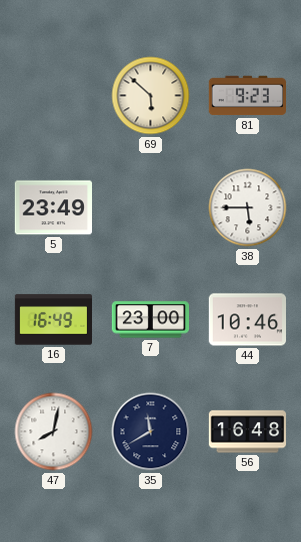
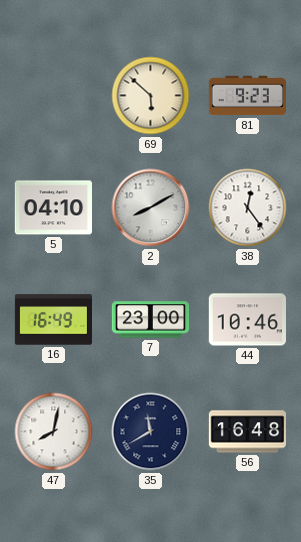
5: 23:49 -> 04:10
2: none -> 8:10
38: 5:45 -> 12:24
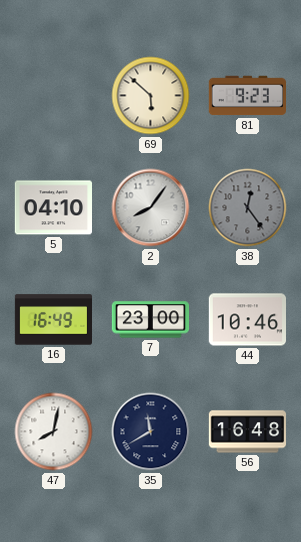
2: 8:10 -> 8:06
38 dial: white -> grey
